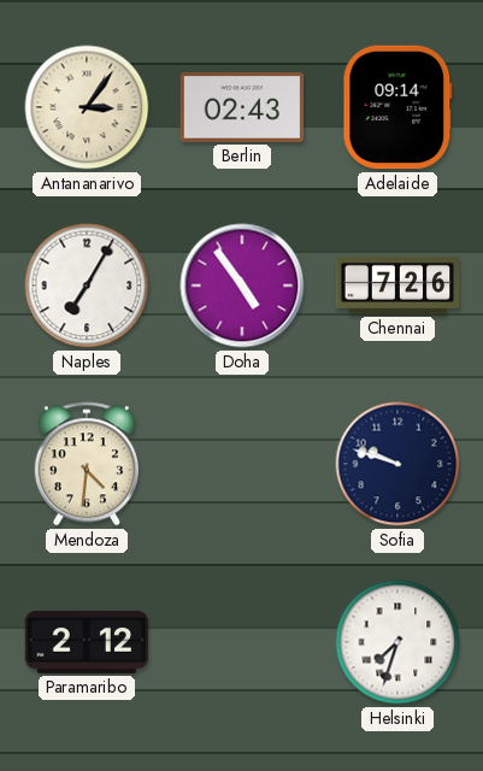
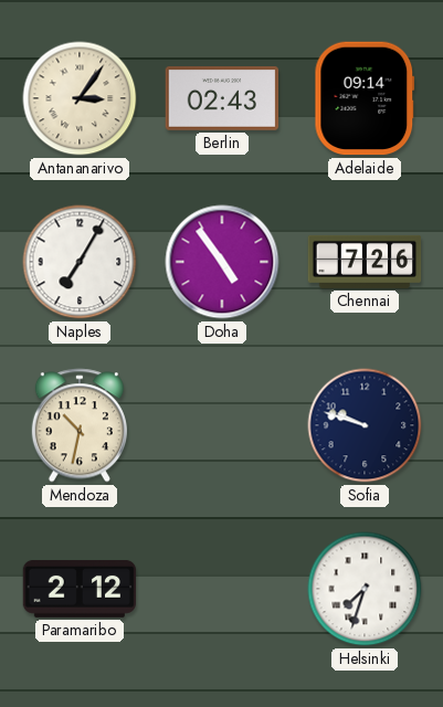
Mendoza: 4:31 -> 10:32
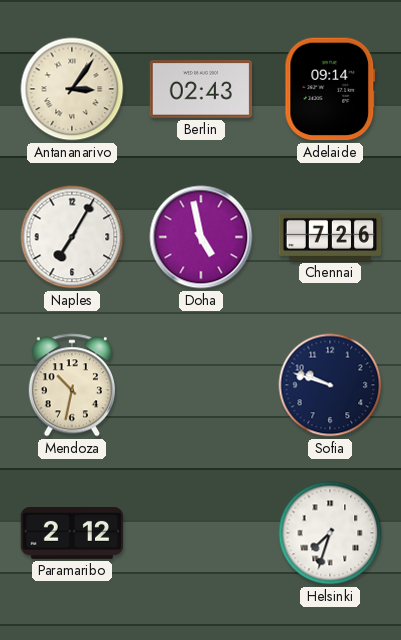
Doha: 4:54 -> 4:58
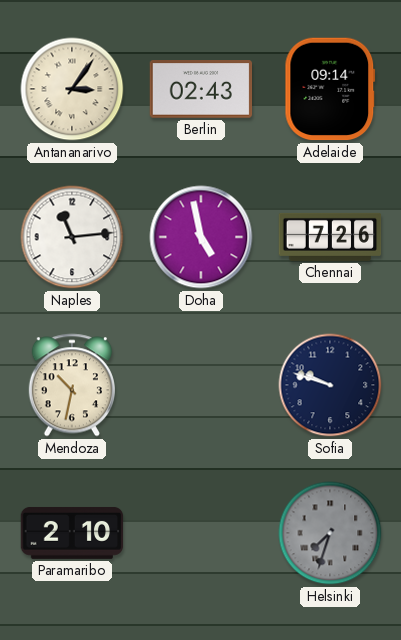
Naples: 7:05 -> 11:14
Paramaribo: 2:12 -> 2:10
Helsinki dial: white -> grey
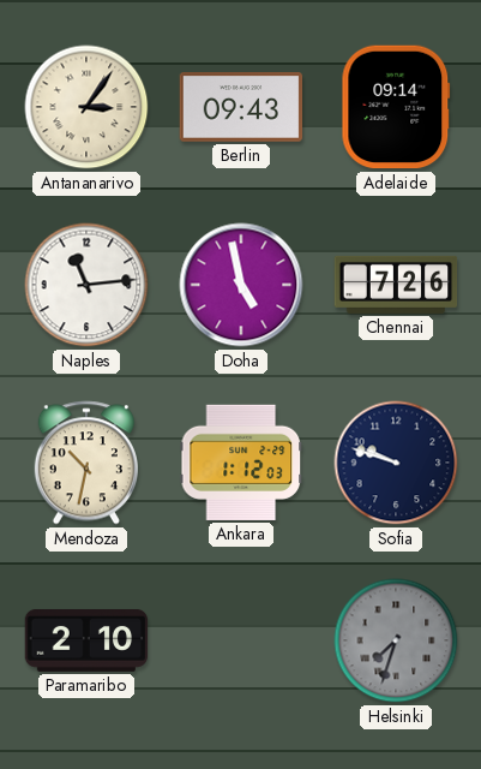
Berlin: 02:43 -> 09:43
Ankara: none -> 1:12
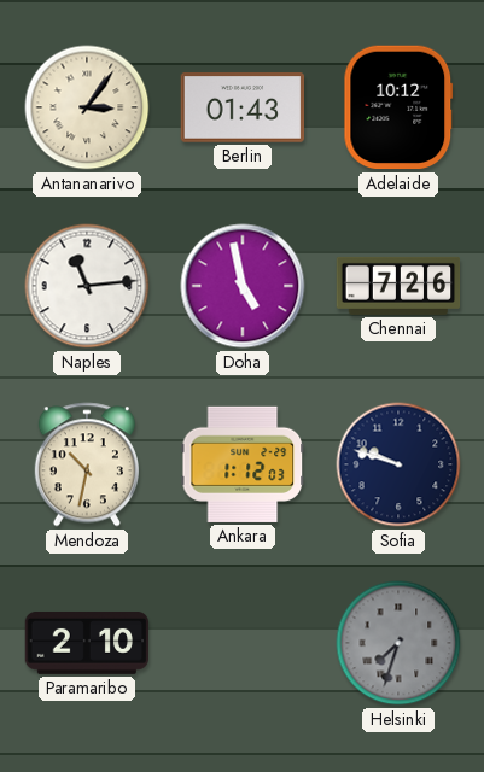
Berlin: 09:43 -> 01:43
Adelaide: 09:14 -> 10:12
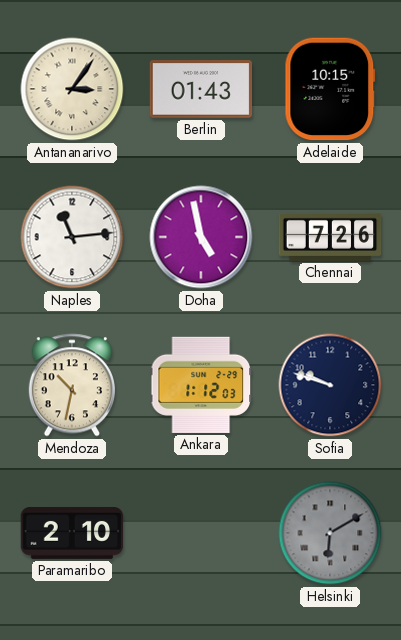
Adelaide: 10:12 -> 10:15
Helsinki: 7:33 -> 6:10
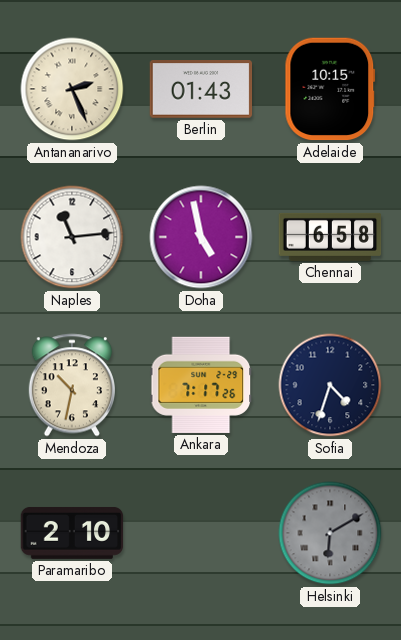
Antananarivo: 3:06 -> 2:26
Chennai: 7:26 -> 6:58
Ankara: 1:12 -> 7:17
Sofia: 9:48 -> 4:33
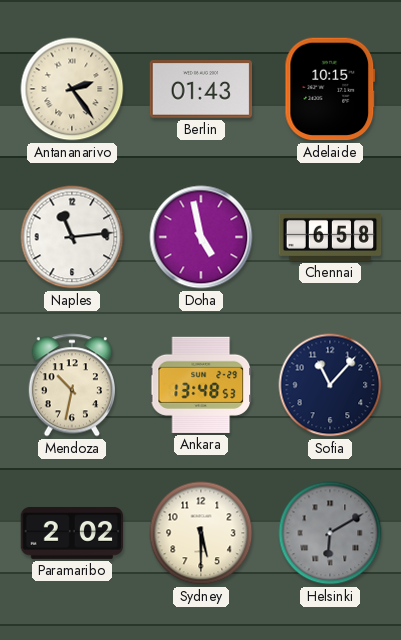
Antananarivo: 2:26 -> 2:24
Ankara: 7:17 -> 13:48
Sofia: 4:33 -> 11:07
Paramaribo: 2:10 -> 2:02
Sydney: none -> 5:30
